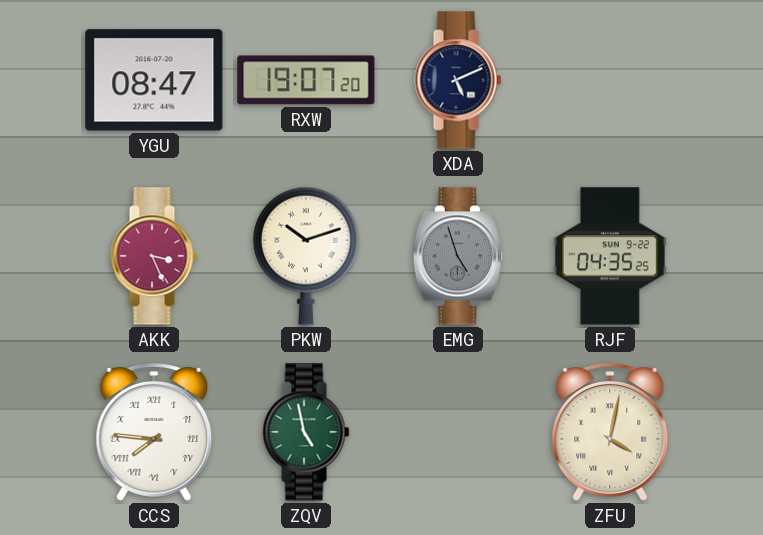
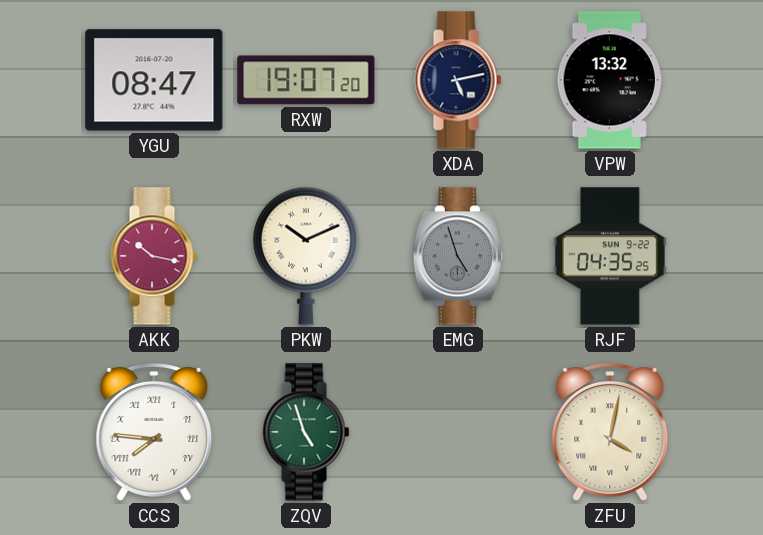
XDA: 5:11 -> 5:13
VPW: none -> 13:32
AKK: 3:26 -> 10:17
PKW: 10:12 -> 10:11
ZQV: 4:58 -> 4:57
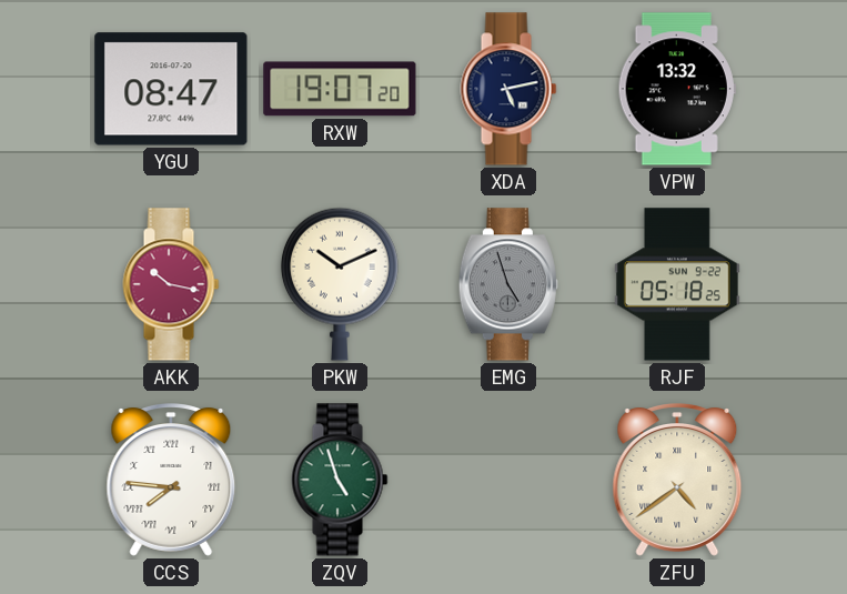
RJF: 04:35 -> 05:18
ZFU: 4:02 -> 4:39
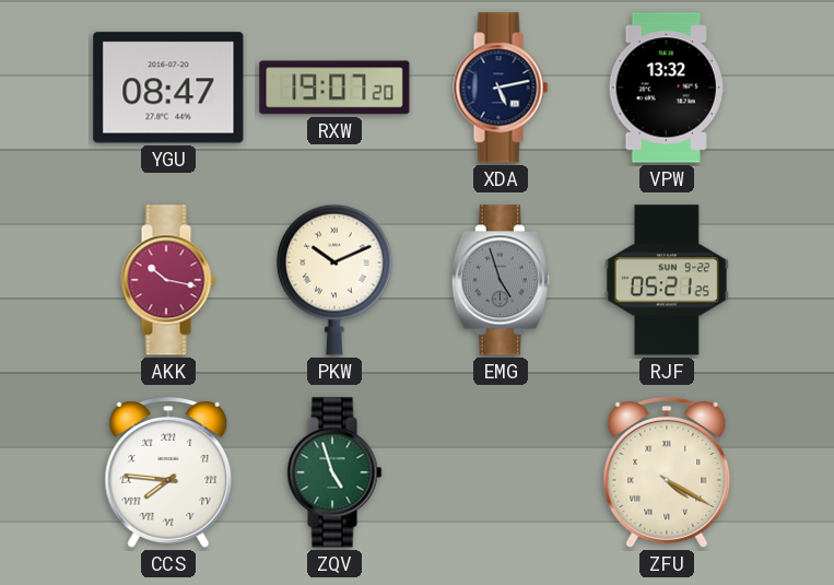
RJF: 05:18 -> 05:21
ZFU: 4:39 -> 4:20
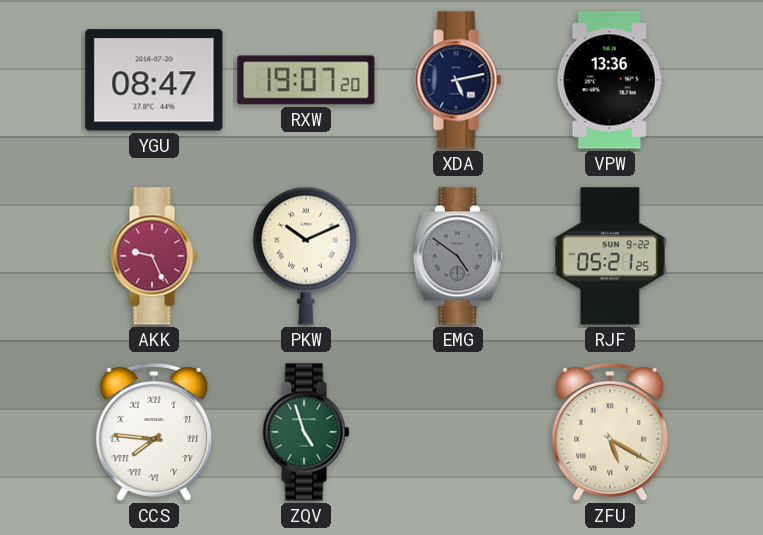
VPW: 13:32 -> 13:36
AKK: 10:17 -> 9:26
EMG: 4:57 -> 4:51
ZFU: 4:20 -> 5:20
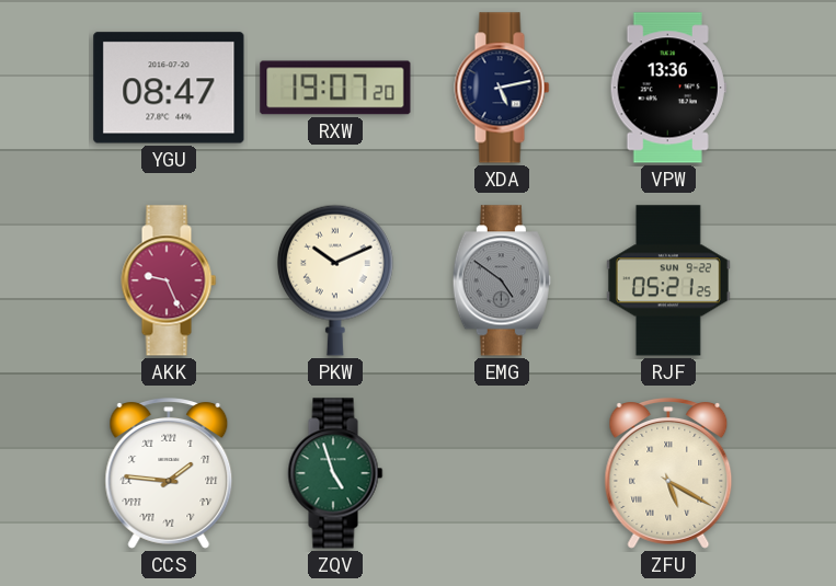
CCS: 7:46 -> 1:46
